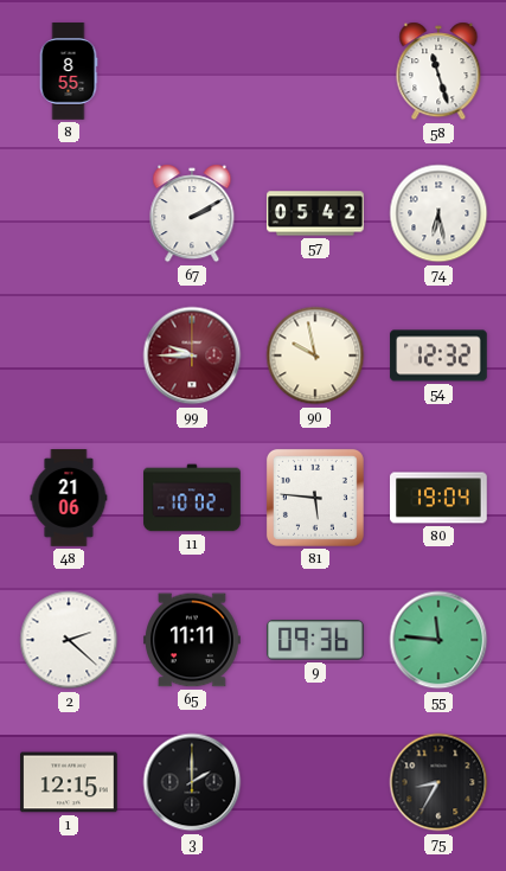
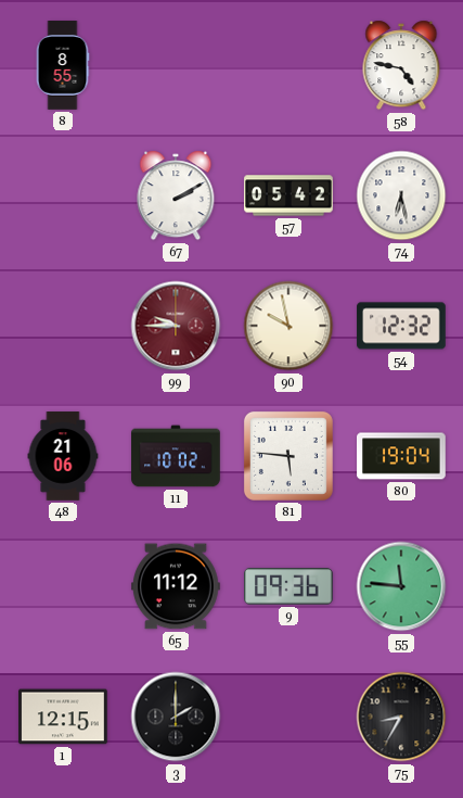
58: 11:27 -> 4:47
2: 2:22 -> none
65: 11:11 -> 11:12
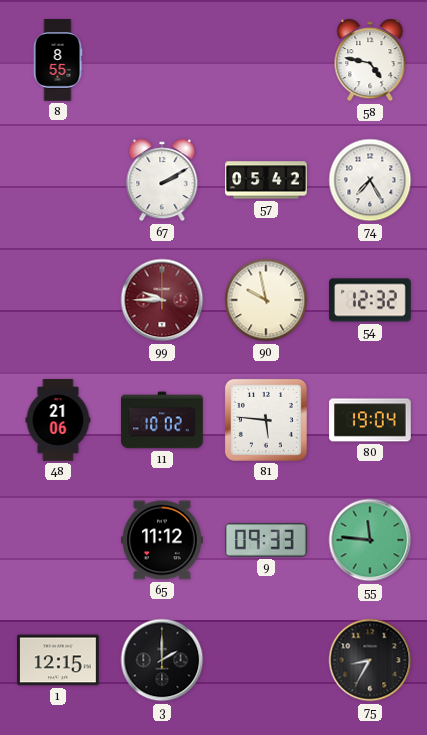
74: 6:28 -> 7:25
9: 09:36 -> 09:33
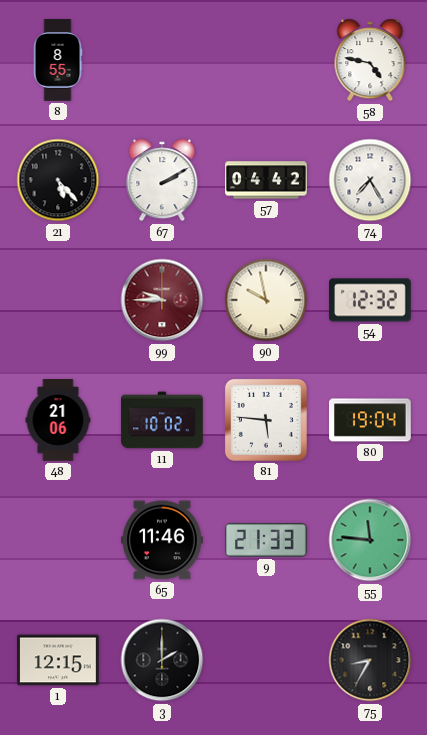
21: none -> 5:23
57: 05:42 -> 04:42
65: 11:12 -> 11:46
9: 09:33 -> 21:33
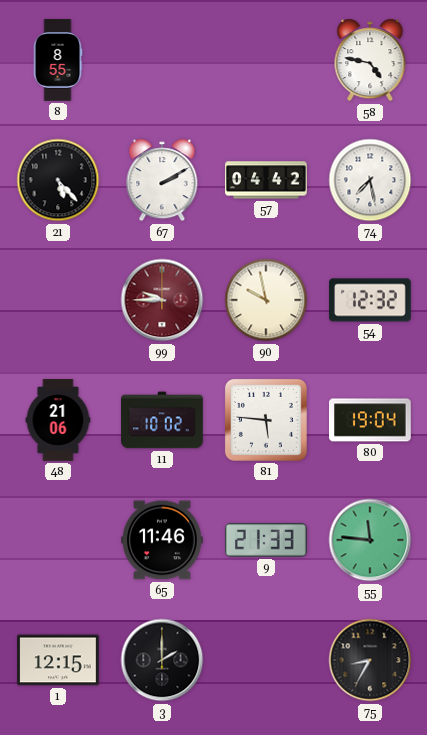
74: 7:25 -> 7:28
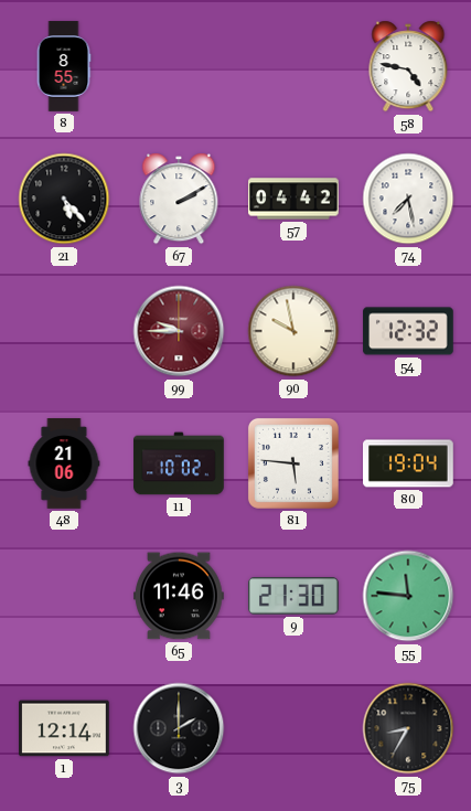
9: 21:33 -> 21:30
1: 12:15 -> 12:14
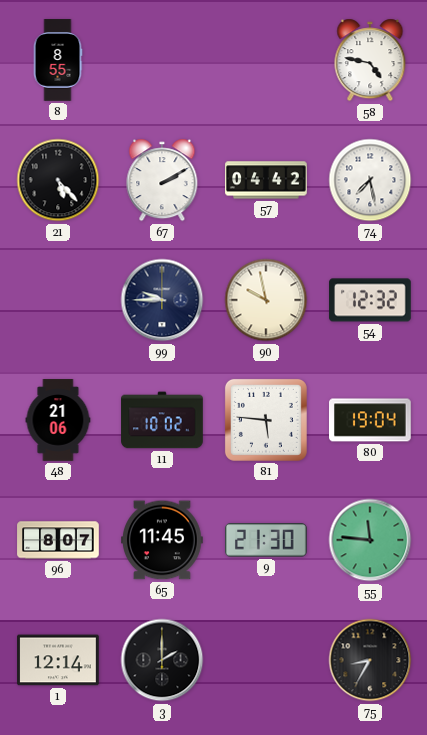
99 dial: burgundy -> navy
96: none -> 8:07
65: 11:46 -> 11:45
